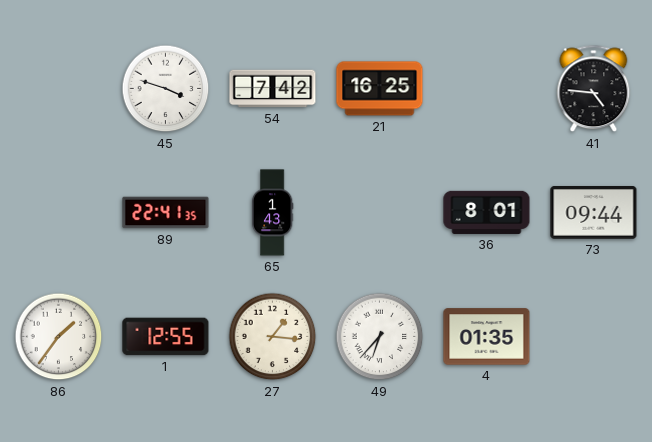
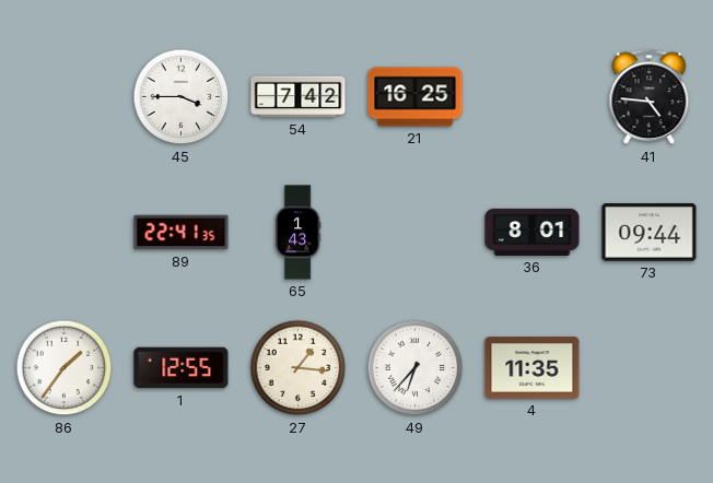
45: 3:48 -> 3:45
4: 01:35 -> 11:35
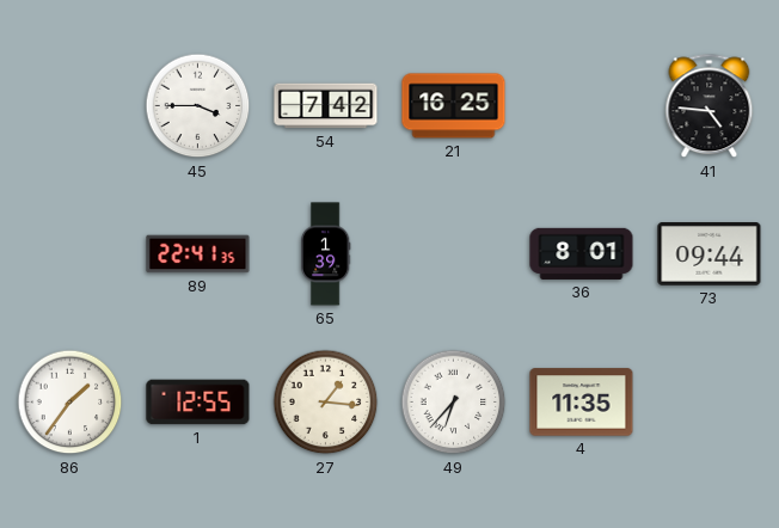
65: 1:43 -> 1:39
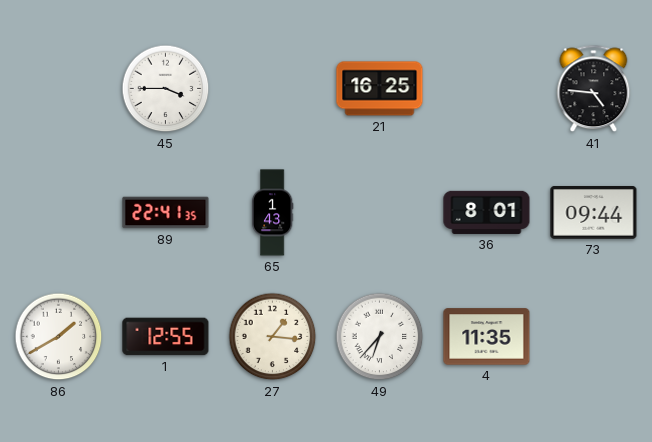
54: 7:42 -> none
65: 1:39 -> 1:43
86: 1:36 -> 1:40
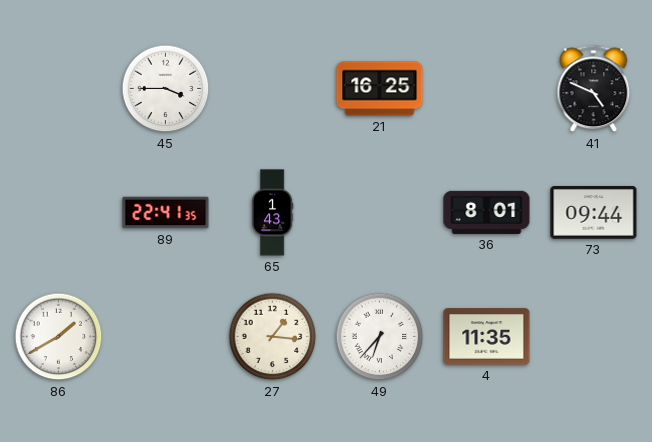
41: 4:46 -> 4:49
1: 12:55 -> none
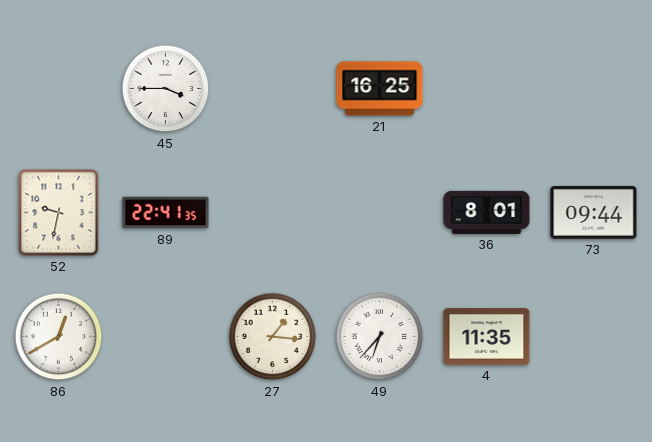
41: 4:49 -> none
52: none -> 9:32
65: 1:43 -> none
86: 1:40 -> 12:40
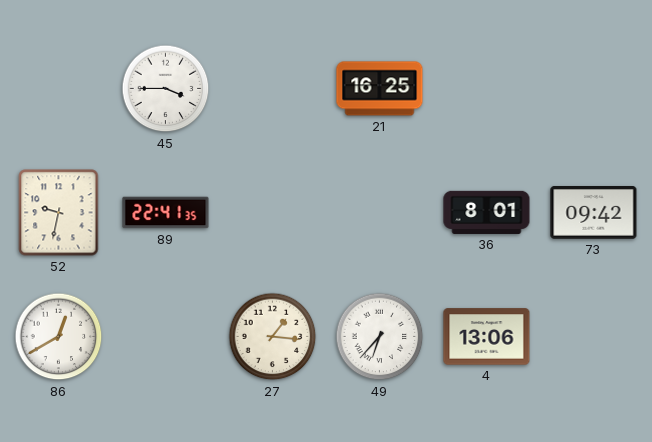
73: 09:44 -> 09:42
4: 11:35 -> 13:06
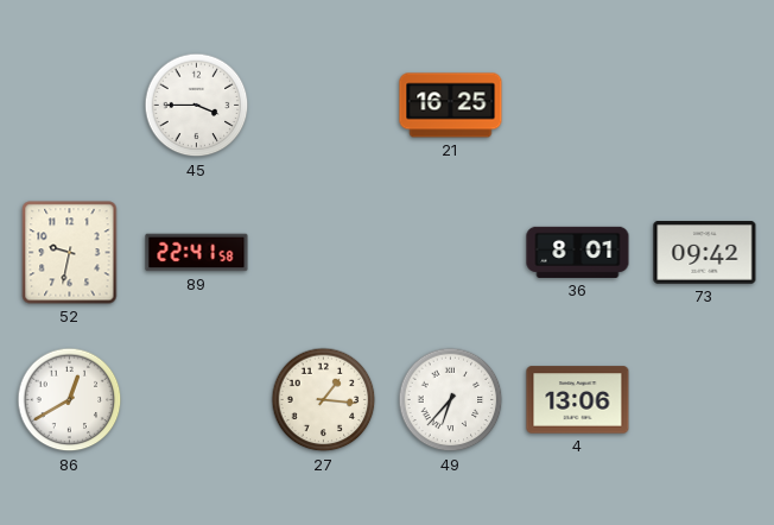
89: 22:41:35 -> 22:41:58
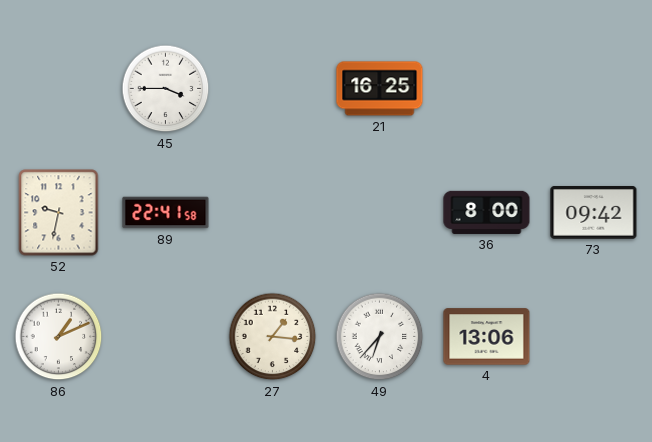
36: 8:01 -> 8:00
86: 12:40 -> 1:11
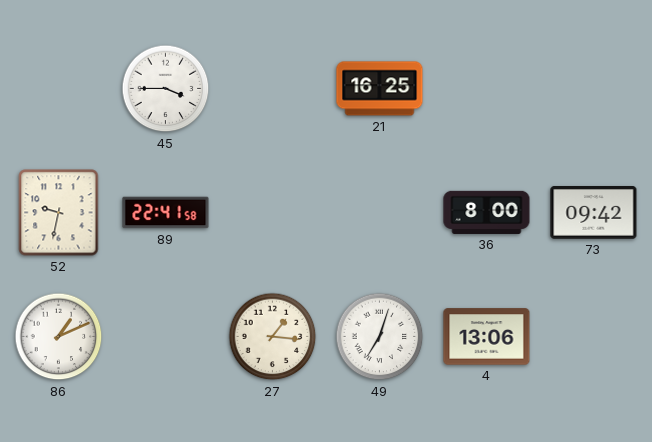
49: 6:37 -> 7:03
